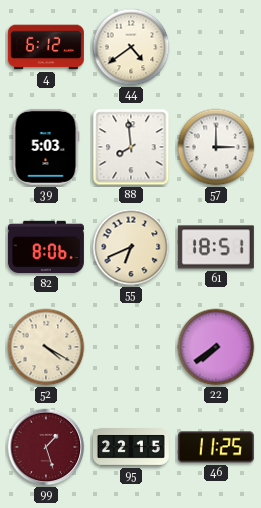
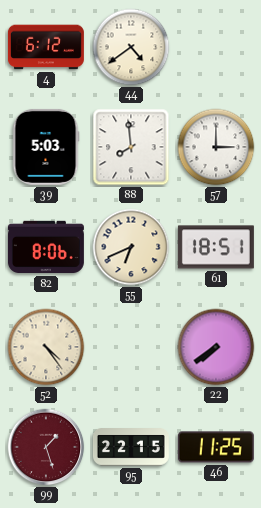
52: 4:20 -> 4:24
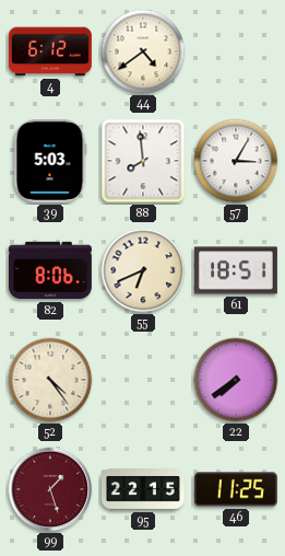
57: 3:00 -> 3:05
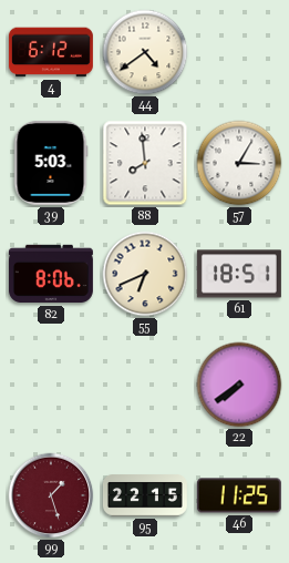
52: 4:24 -> none
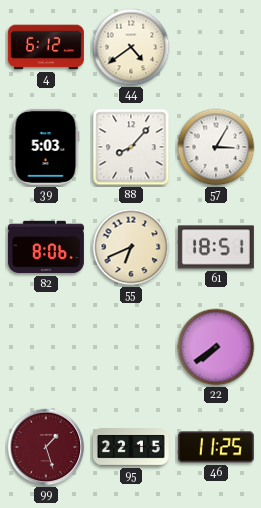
88: 7:59 -> 8:07
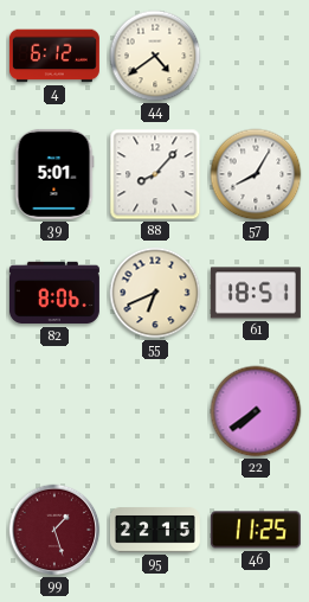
39: 5:03 -> 5:01
57: 3:05 -> 8:05
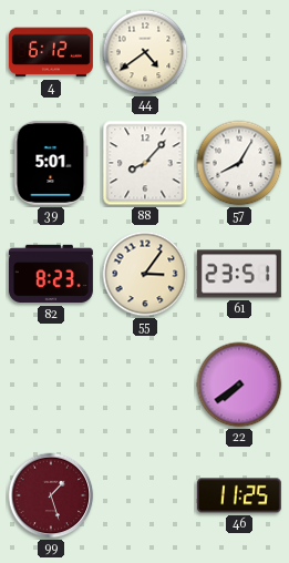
82: 8:06 -> 8:23
55: 6:41 -> 3:06
61: 18:51 -> 23:51
95: 22:15 -> none
